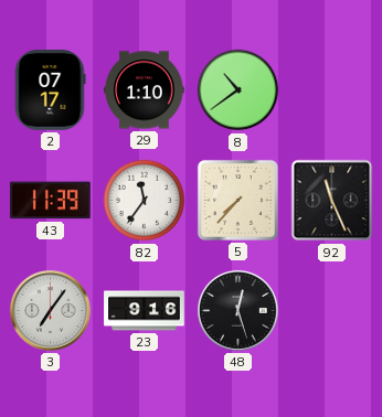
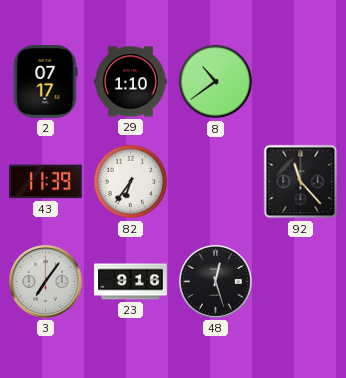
82: 11:36 -> 6:36
5: 7:37 -> none
92: 11:26 -> 11:23
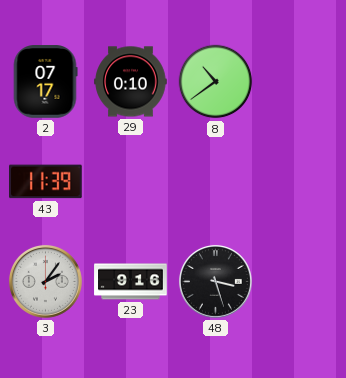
29: 1:10 -> 0:10
82: 6:36 -> none
92: 11:23 -> none
3: 7:06 -> 2:06
48: 12:27 -> 3:27
